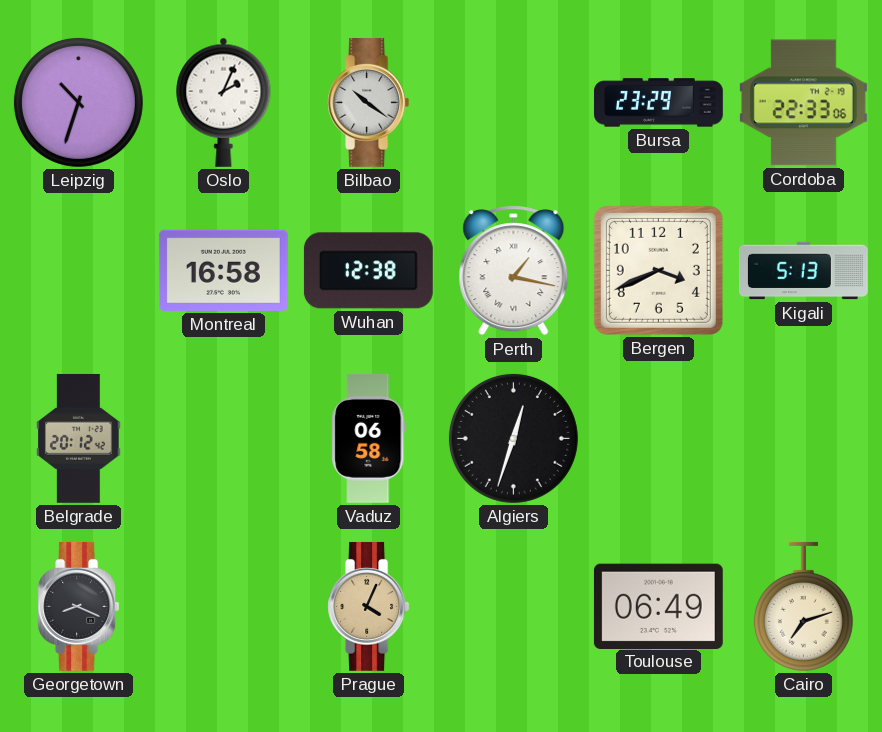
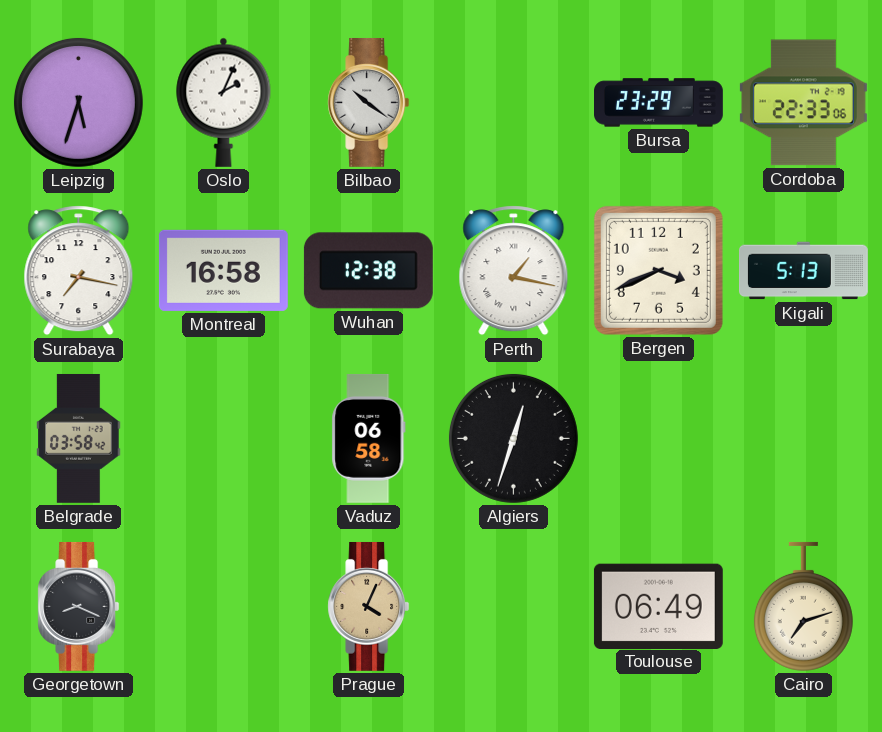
Leipzig: 10:33 -> 5:33
Surabaya: none -> 7:17
Belgrade: 20:12 -> 03:58
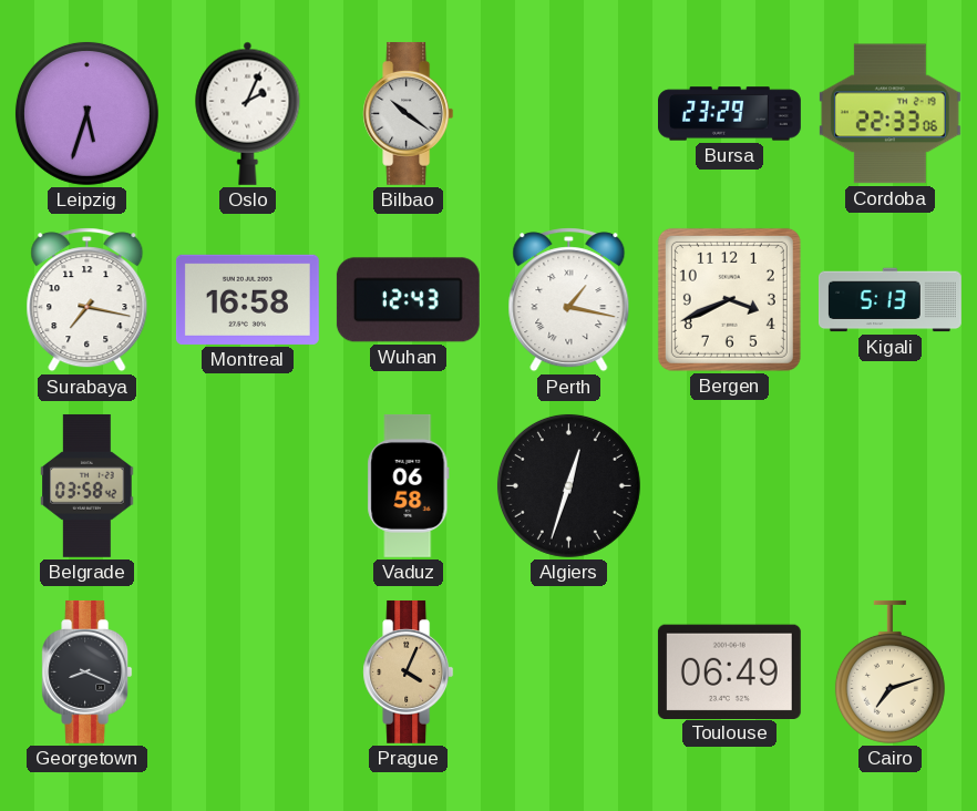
Wuhan: 12:38 -> 12:43
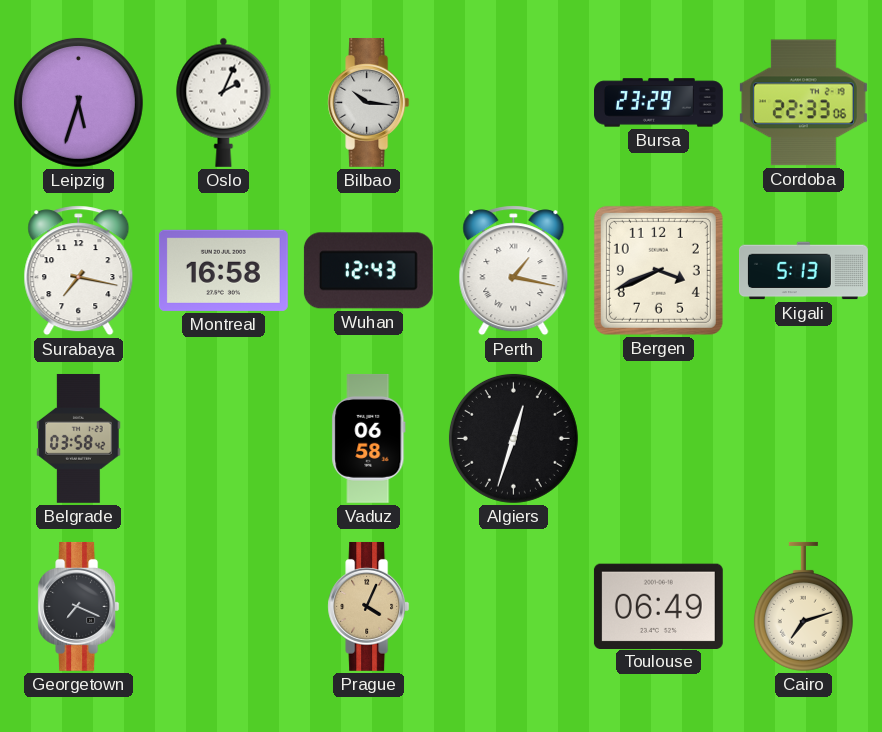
Bilbao: 10:21 -> 10:16
Georgetown: 8:19 -> 7:19
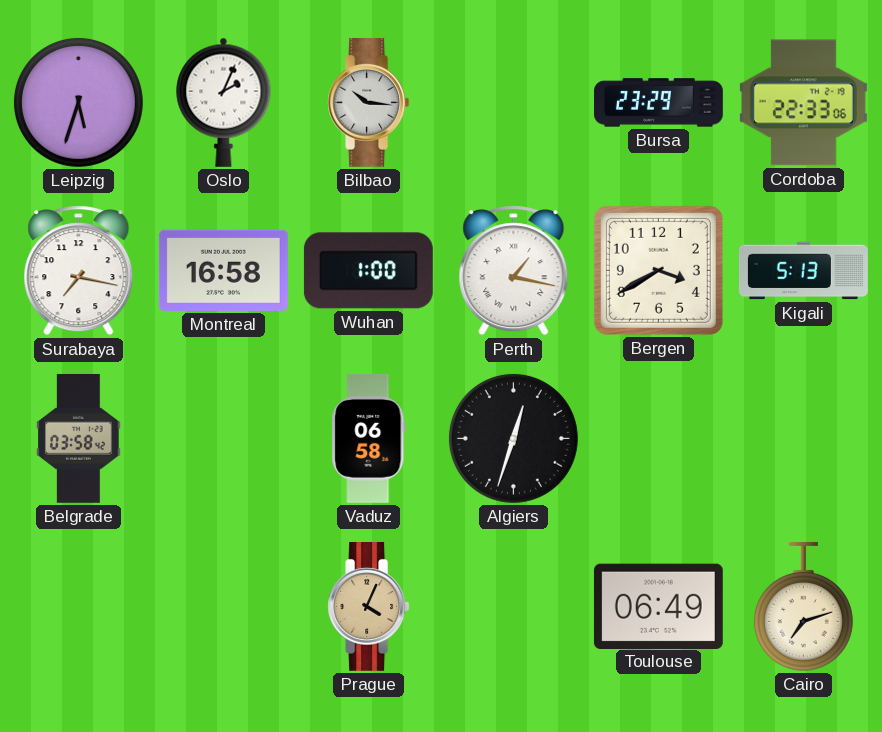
Wuhan: 12:43 -> 1:00
Bergen: 3:41 -> 3:40
Georgetown: 7:19 -> none
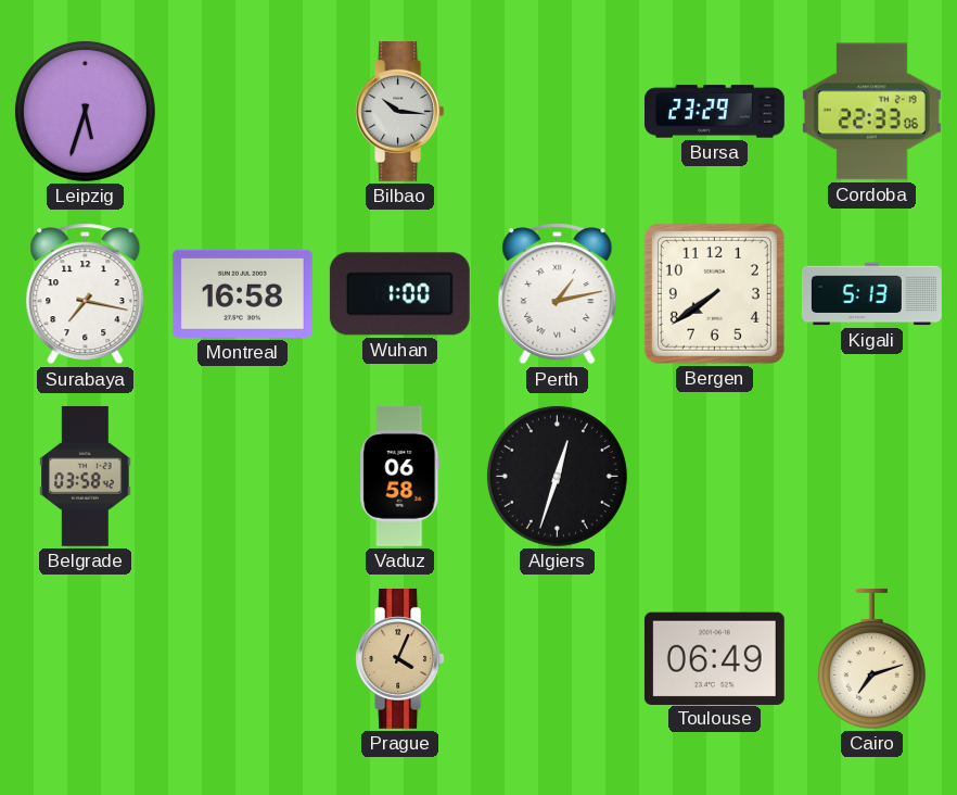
Oslo: 2:04 -> none
Perth: 1:17 -> 1:13
Bergen: 3:40 -> 7:39
